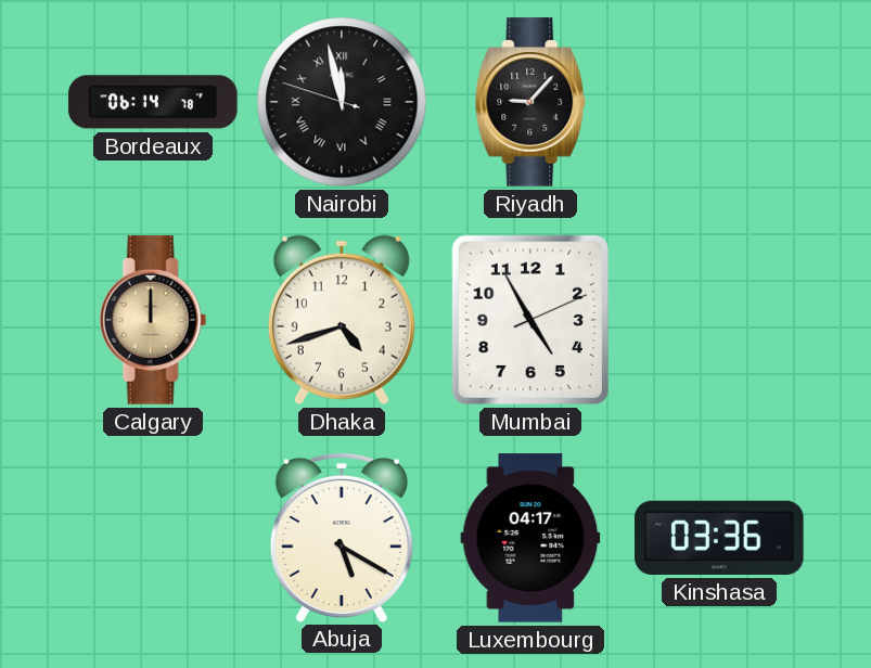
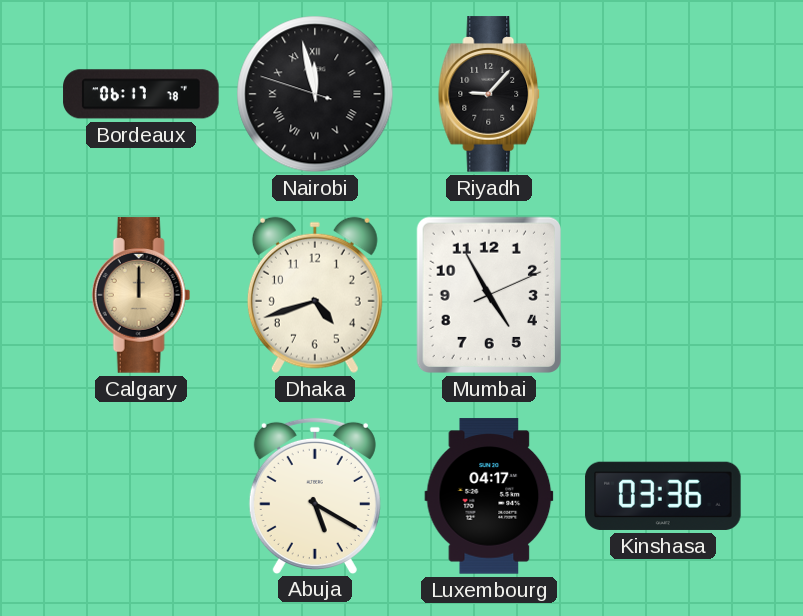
Bordeaux: 06:14 -> 06:17
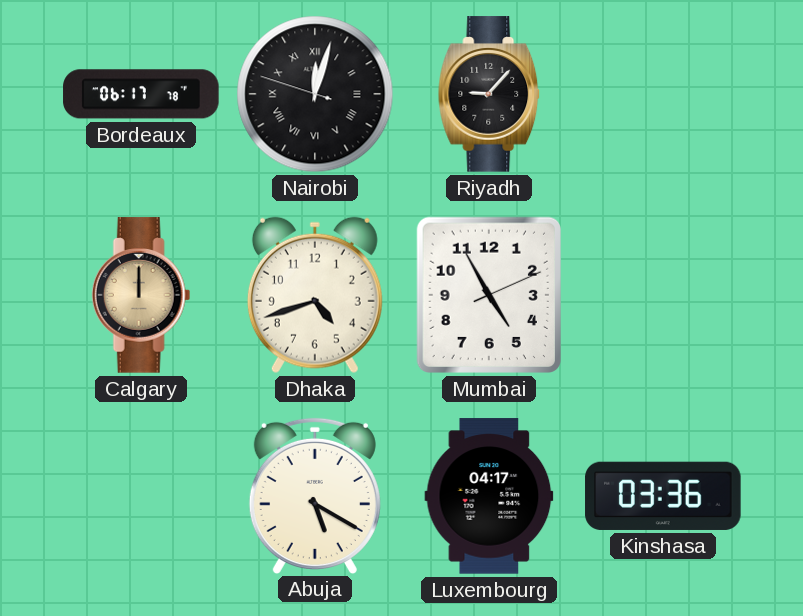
Nairobi: 11:57 -> 12:02
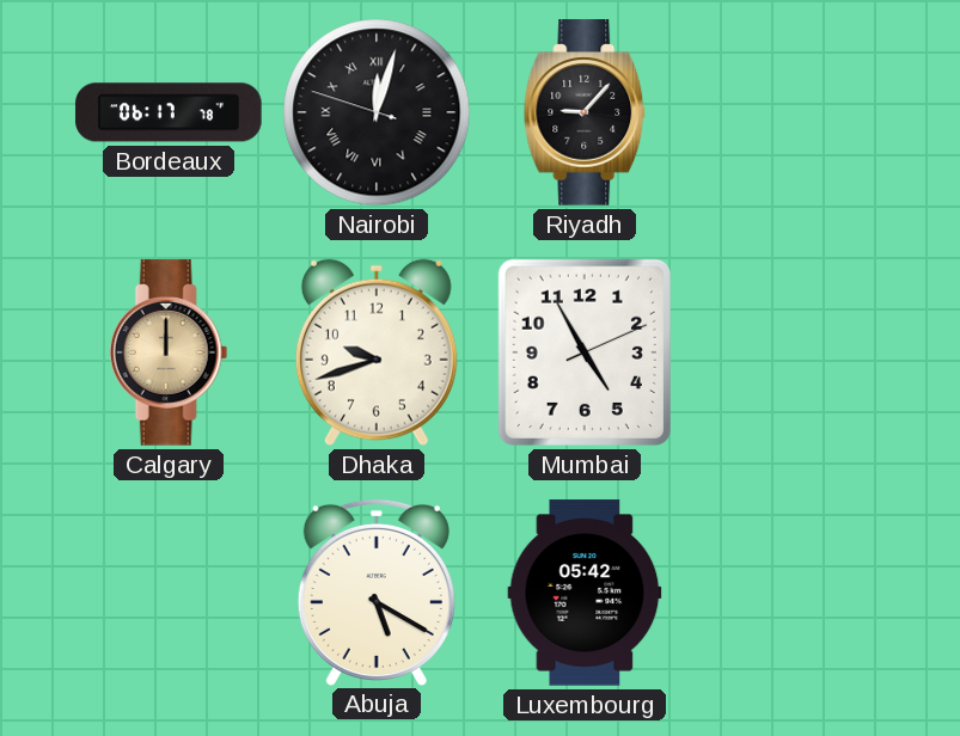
Dhaka: 4:42 -> 9:42
Luxembourg: 04:17 -> 05:42
Kinshasa: 03:36 -> none
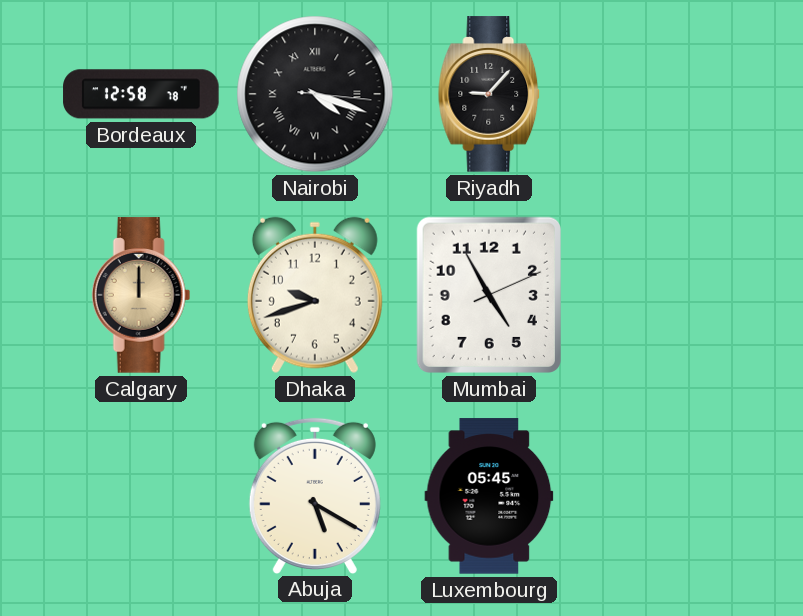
Bordeaux: 06:17 -> 12:58
Nairobi: 12:02 -> 4:18
Luxembourg: 05:42 -> 05:45
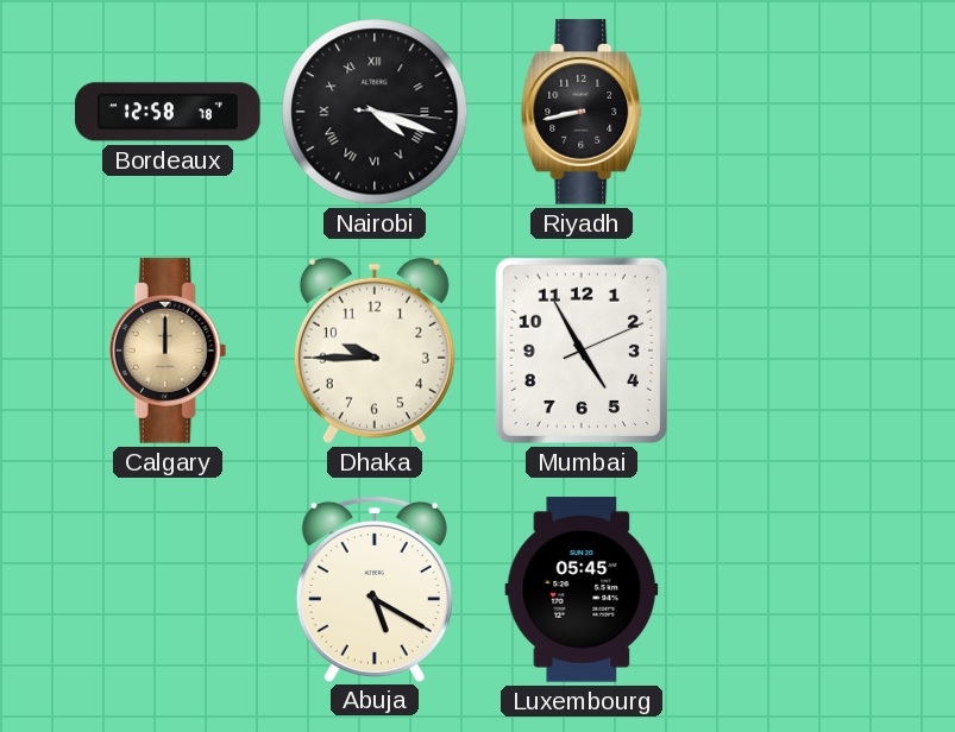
Riyadh: 9:07 -> 8:43
Dhaka: 9:42 -> 9:45
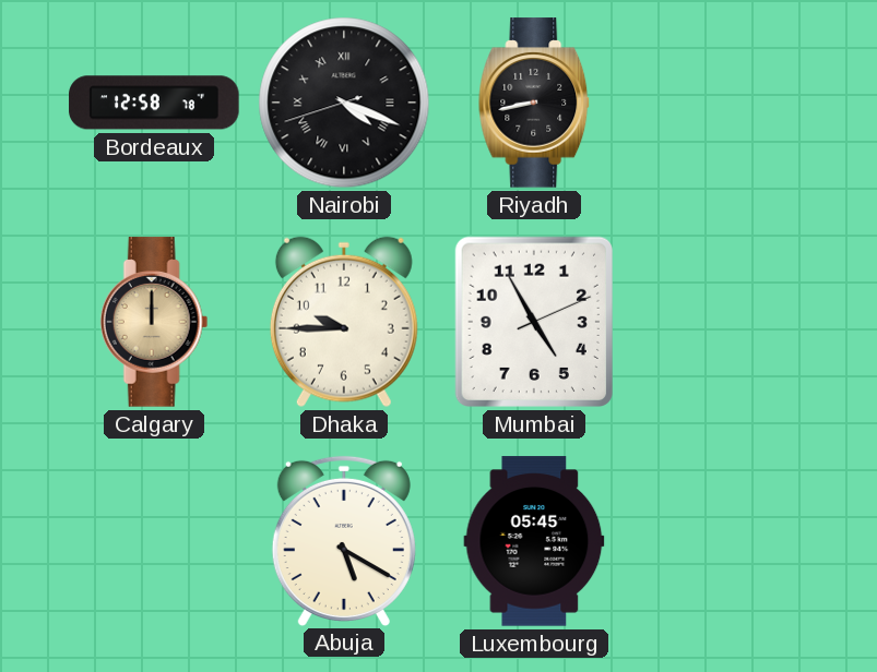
Nairobi: 4:18:16 -> 4:18:42
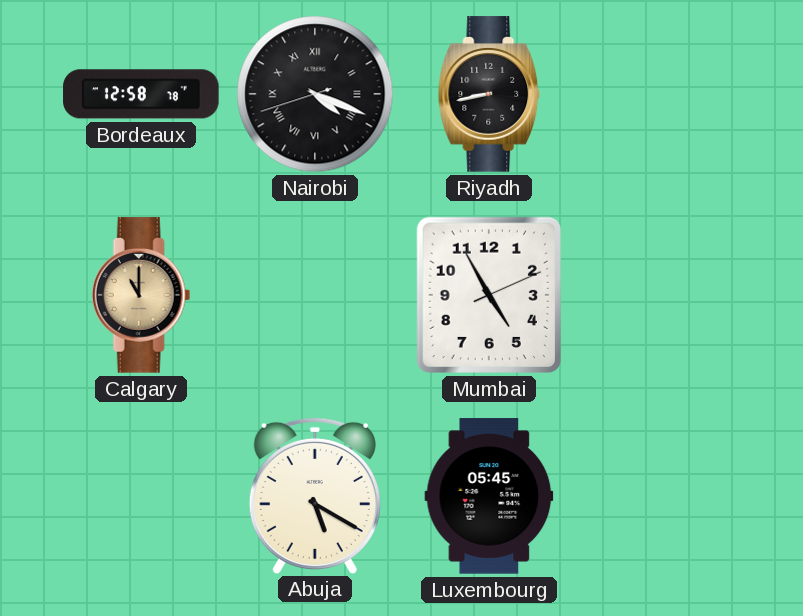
Calgary: 12:00 -> 11:00
Dhaka: 9:45 -> none
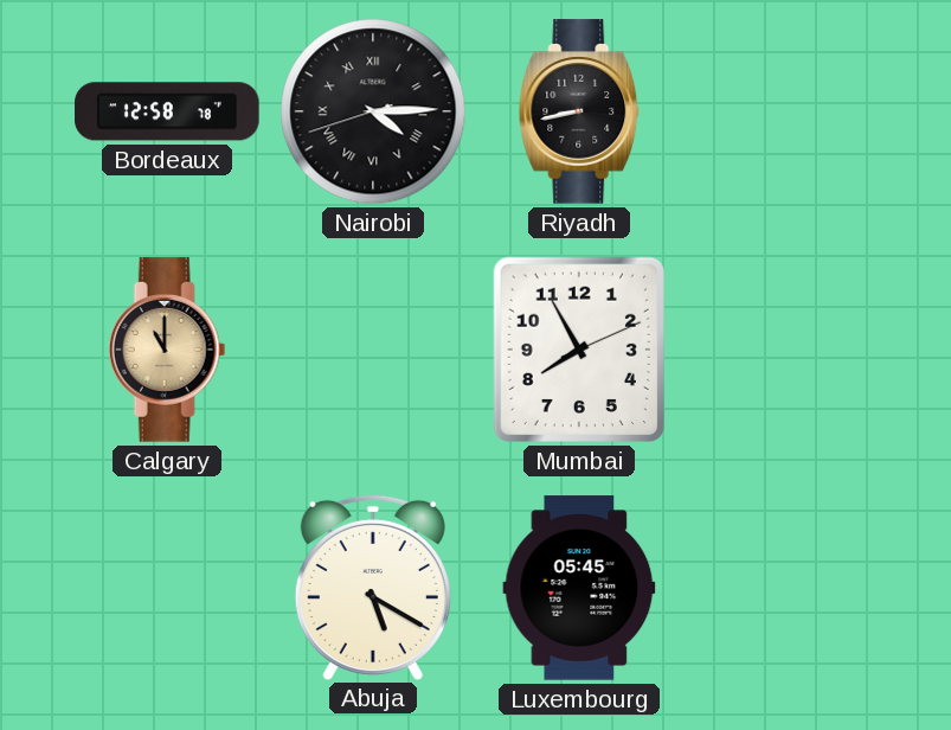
Nairobi: 4:18 -> 4:14
Mumbai: 4:55 -> 7:55
